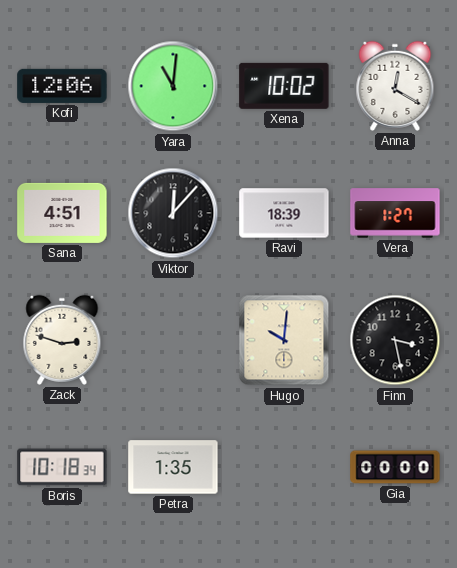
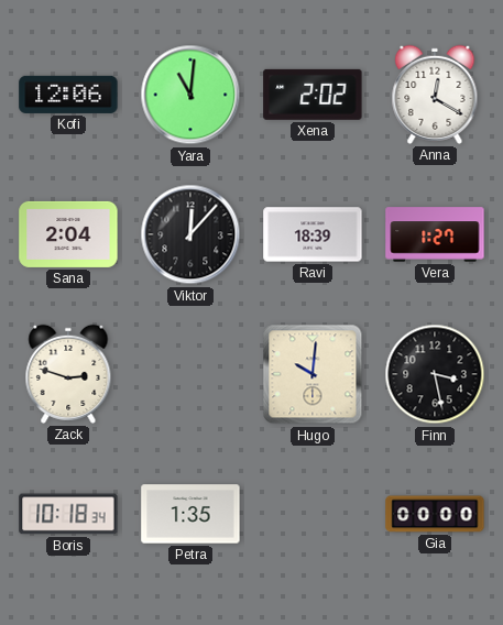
Xena: 10:02 -> 2:02
Sana: 4:51 -> 2:04
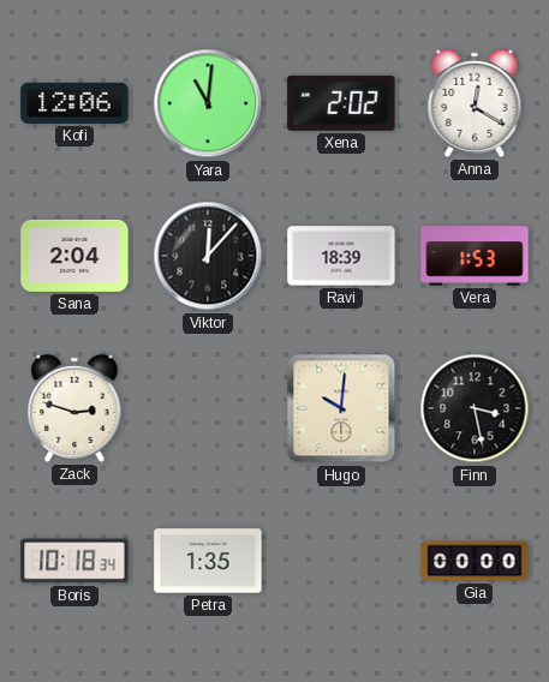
Vera: 1:27 -> 1:53
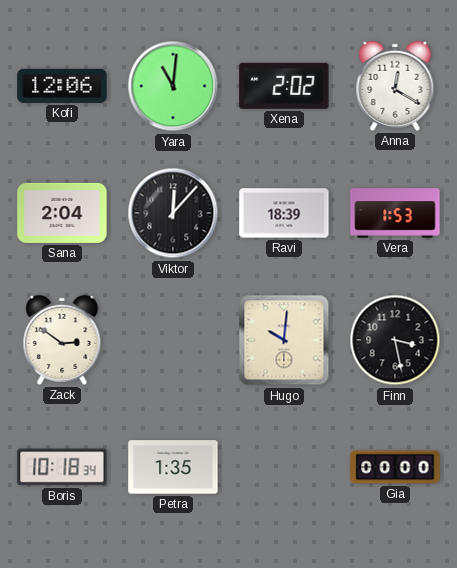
Zack: 2:48 -> 2:51
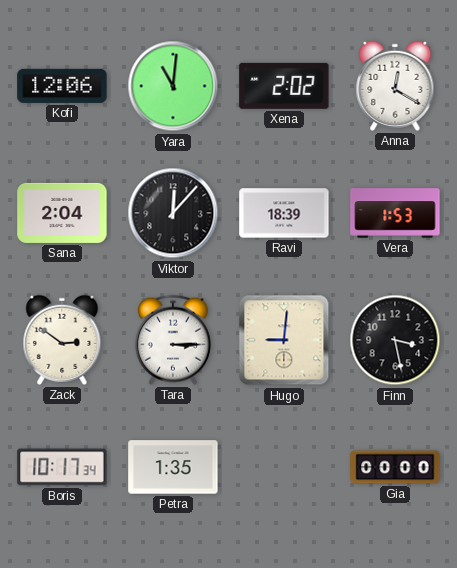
Tara: none -> 3:15
Hugo: 10:01 -> 9:01
Boris: 10:18 -> 10:17
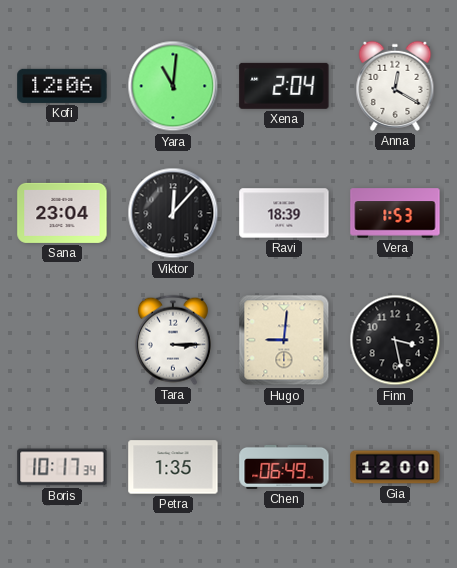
Xena: 2:02 -> 2:04
Sana: 2:04 -> 23:04
Zack: 2:51 -> none
Chen: none -> 06:49
Gia: 00:00 -> 12:00
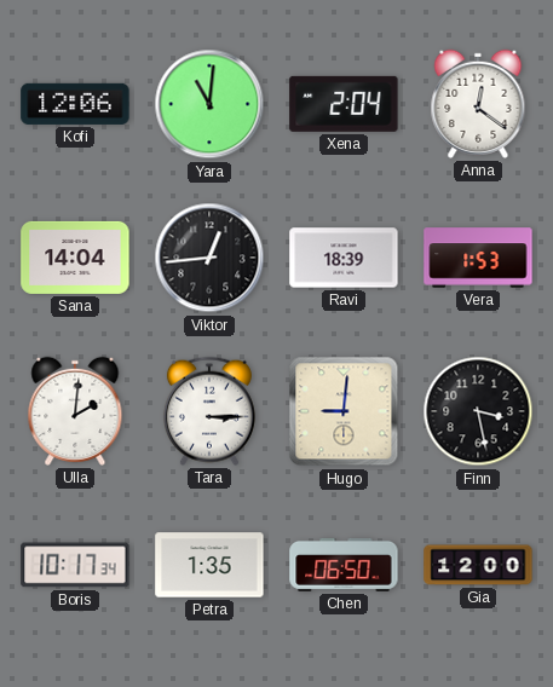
Anna: 12:20 -> 12:21
Sana: 23:04 -> 14:04
Viktor: 12:07 -> 12:44
Ulla: none -> 2:01
Chen: 06:49 -> 06:50
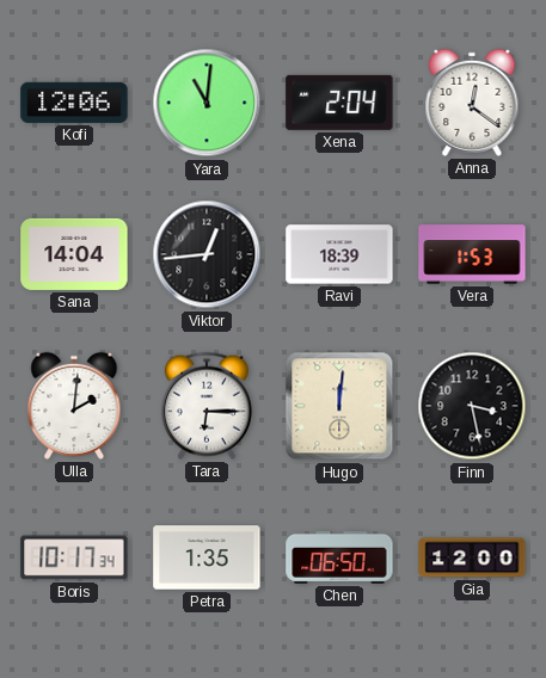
Tara: 3:15 -> 6:15
Hugo: 9:01 -> 12:01
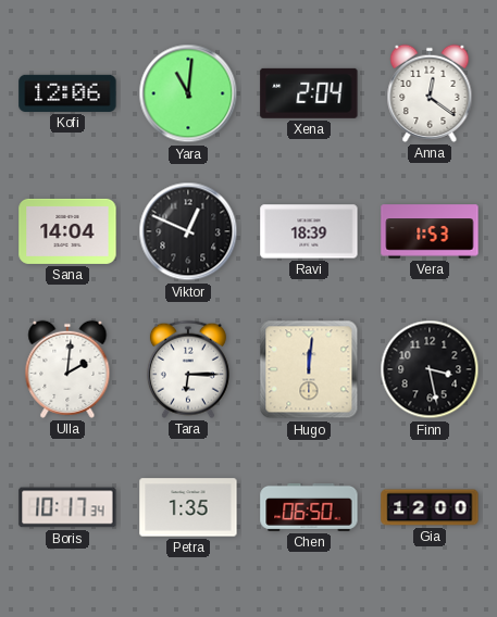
Viktor: 12:44 -> 12:49
